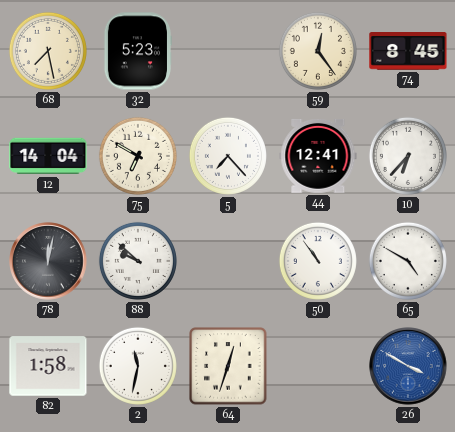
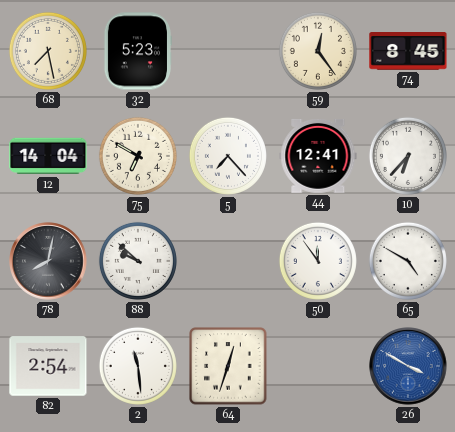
78: 12:02 -> 8:02
50: 10:54 -> 11:54
82: 1:58 -> 2:54
2: 11:32 -> 11:29
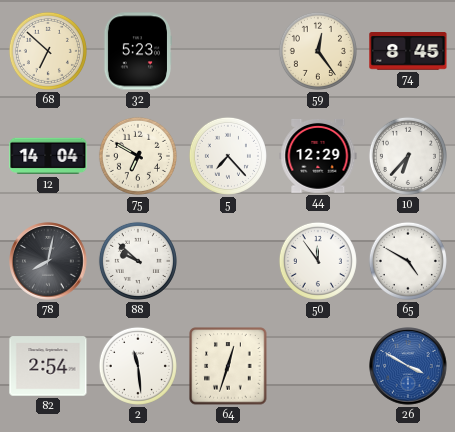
68: 7:28 -> 6:52
44: 12:41 -> 12:29
